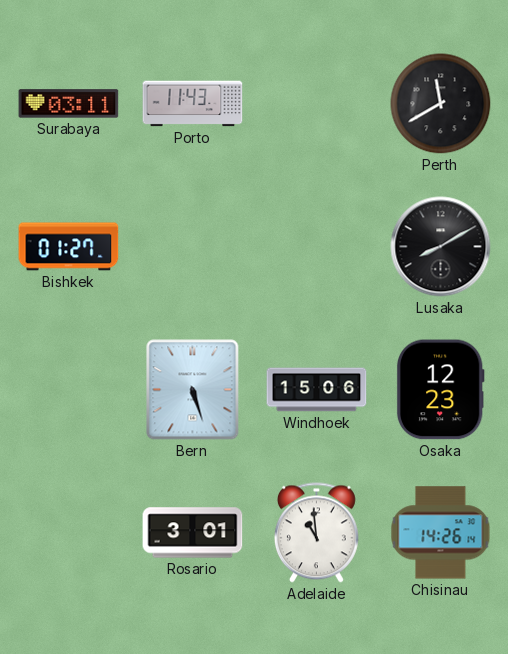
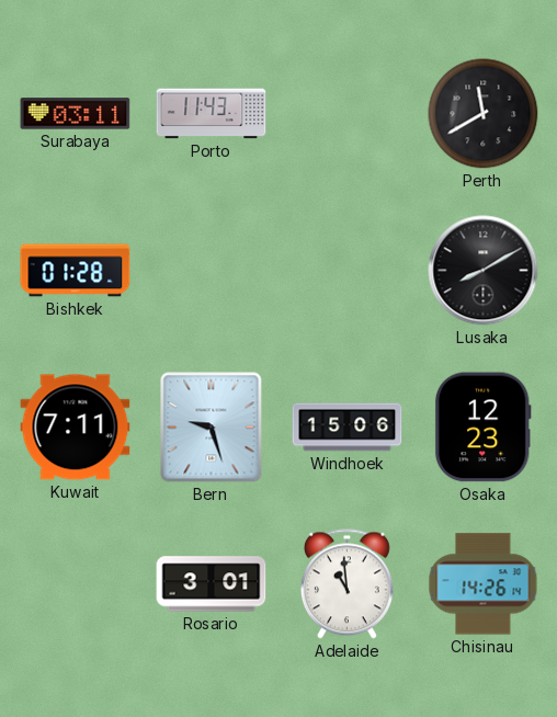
Bishkek: 01:27 -> 01:28
Kuwait: none -> 7:11
Bern: 5:27 -> 9:27
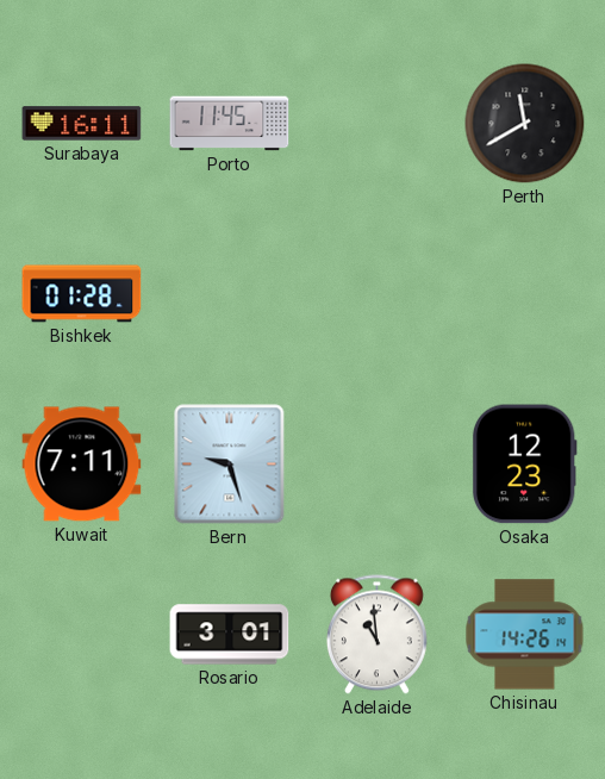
Surabaya: 03:11 -> 16:11
Porto: 11:43 -> 11:45
Lusaka: 8:10 -> none
Windhoek: 15:06 -> none
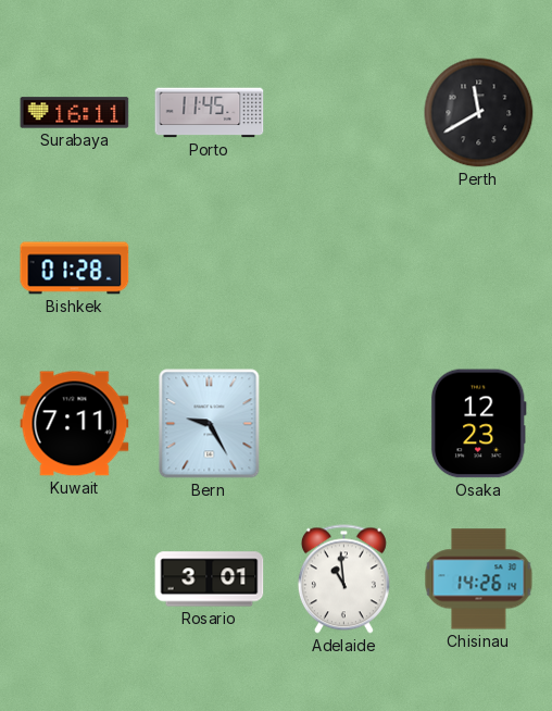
Bern: 9:27 -> 9:25
